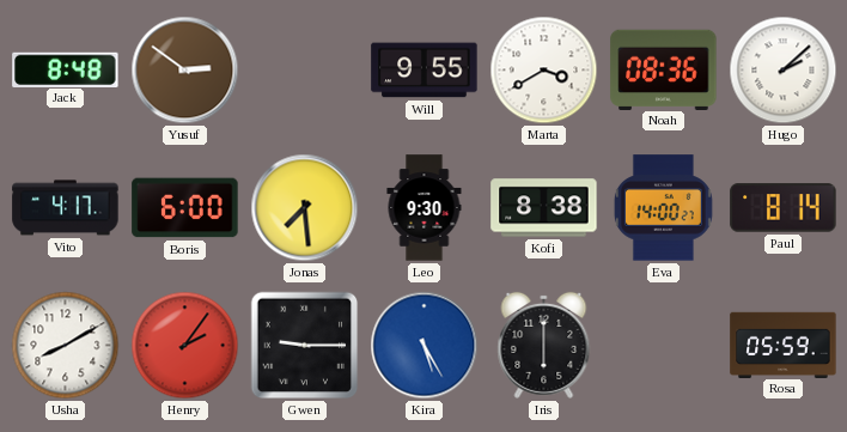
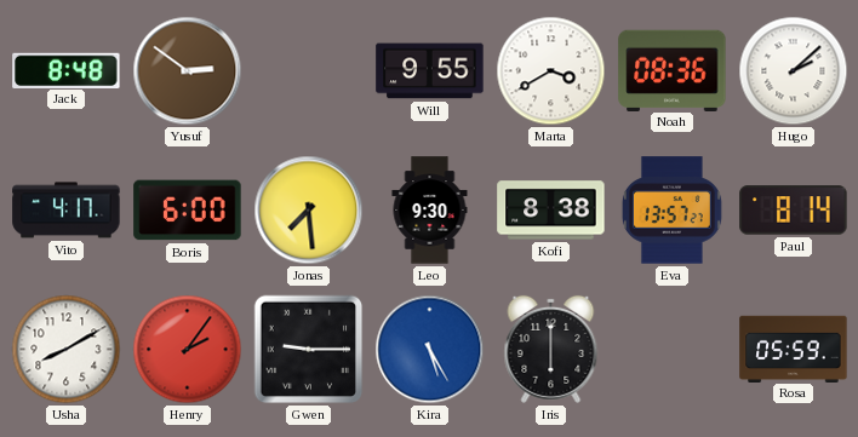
Eva: 14:00 -> 13:57
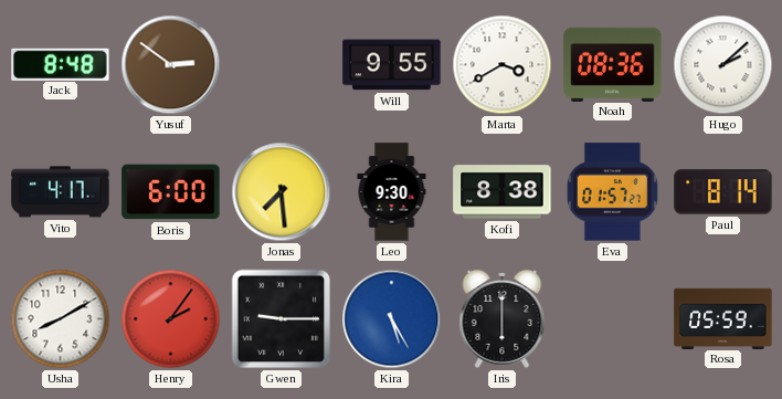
Eva: 13:57 -> 01:57
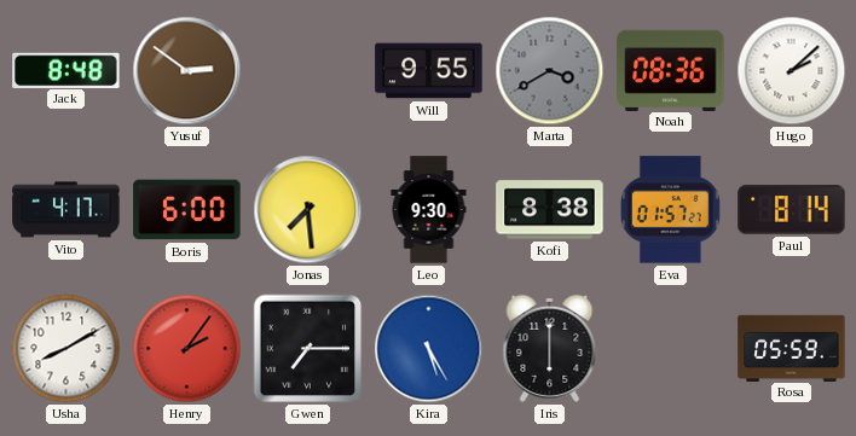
Marta dial: white -> grey
Gwen: 9:15 -> 7:15
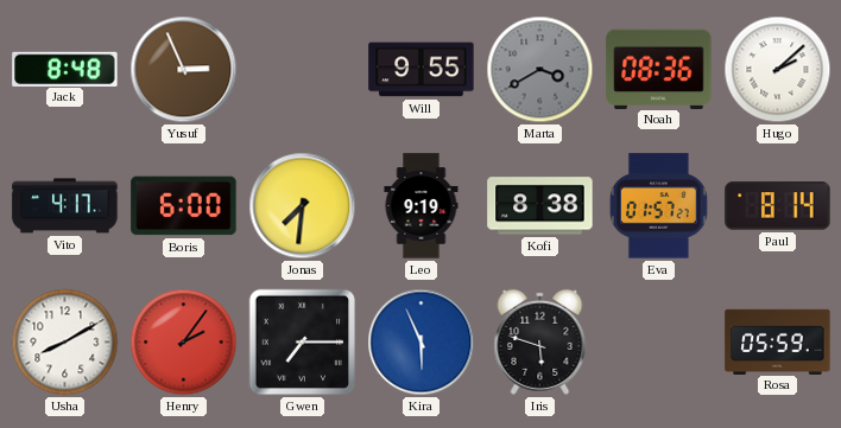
Yusuf: 2:51 -> 2:56
Jonas: 7:29 -> 7:31
Leo: 9:30 -> 9:19
Kira: 5:25 -> 5:56
Iris: 6:00 -> 5:48
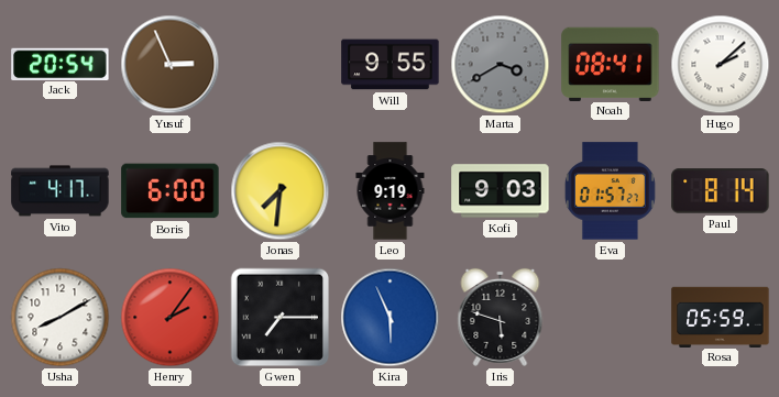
Jack: 8:48 -> 20:54
Noah: 08:36 -> 08:41
Kofi: 8:38 -> 9:03
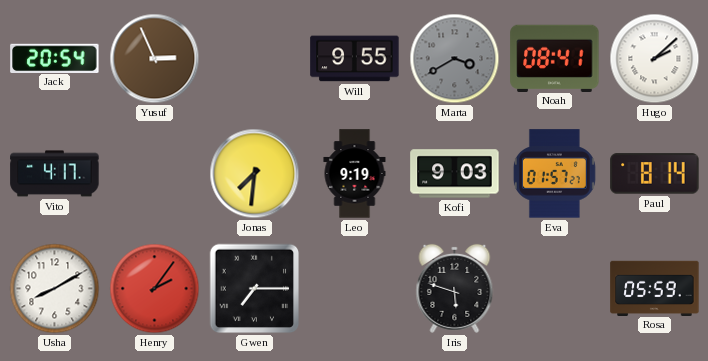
Boris: 6:00 -> none
Kira: 5:56 -> none
